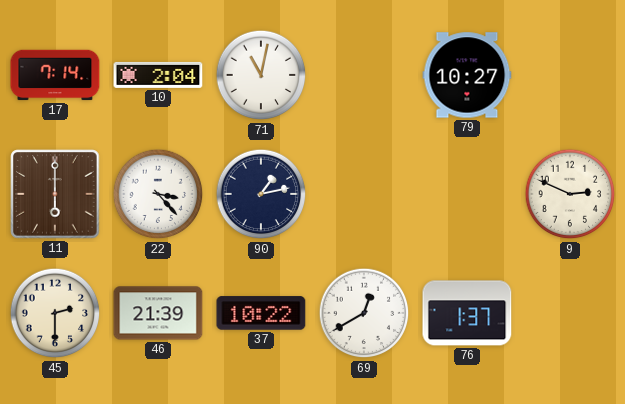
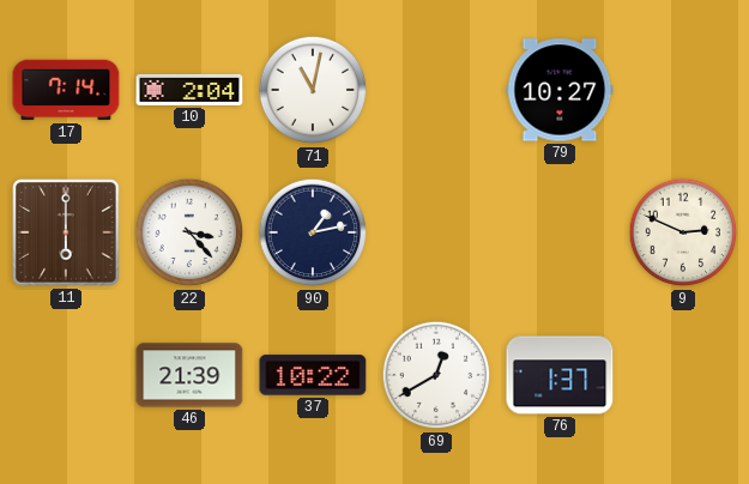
45: 2:30 -> none
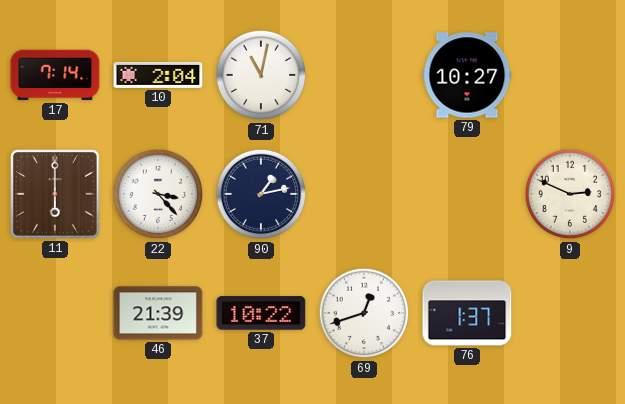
69: 12:40 -> 12:42
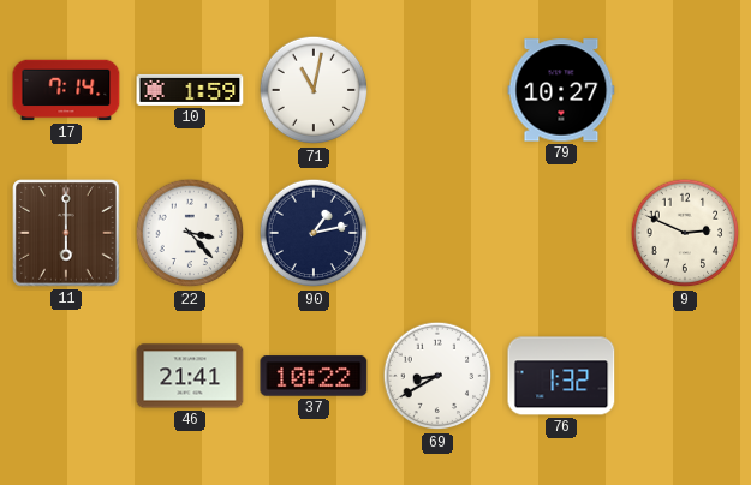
10: 2:04 -> 1:59
46: 21:39 -> 21:41
69: 12:42 -> 8:40
76: 1:37 -> 1:32
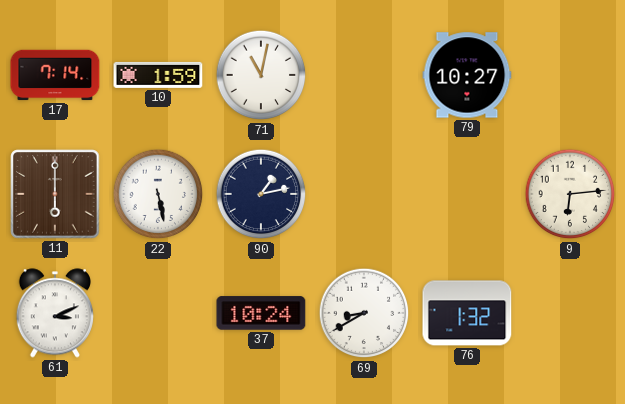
22: 3:23 -> 5:28
9: 2:49 -> 6:14
61: none -> 3:11
46: 21:41 -> none
37: 10:22 -> 10:24
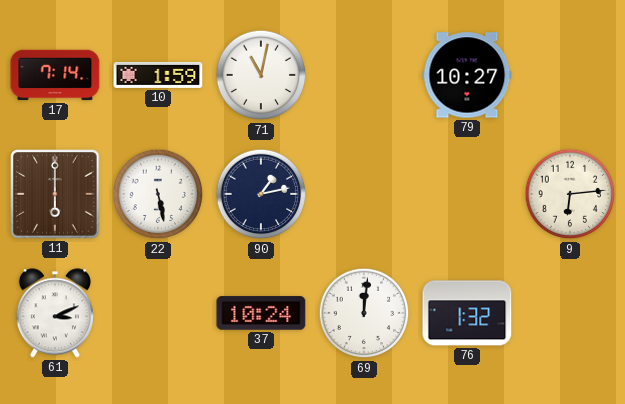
69: 8:40 -> 12:01
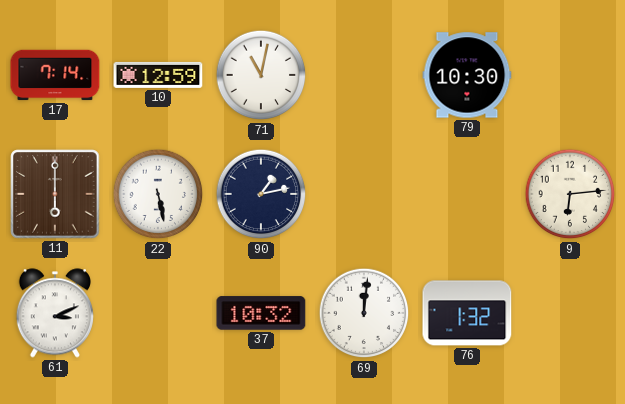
10: 1:59 -> 12:59
79: 10:27 -> 10:30
37: 10:24 -> 10:32
